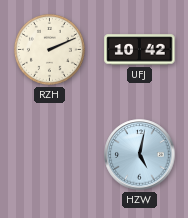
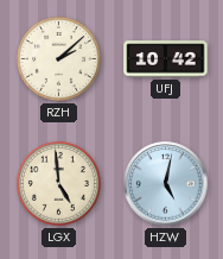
RZH: 2:11 -> 2:08
LGX: none -> 4:59
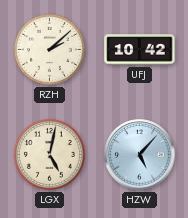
LGX: 4:59 -> 5:02
HZW: 5:02 -> 5:07
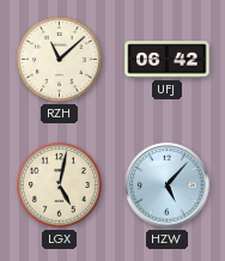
RZH: 2:08 -> 11:08
UFJ: 10:42 -> 06:42
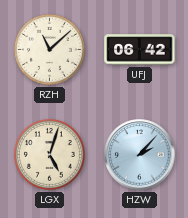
LGX: 5:02 -> 5:03
HZW: 5:07 -> 2:07
